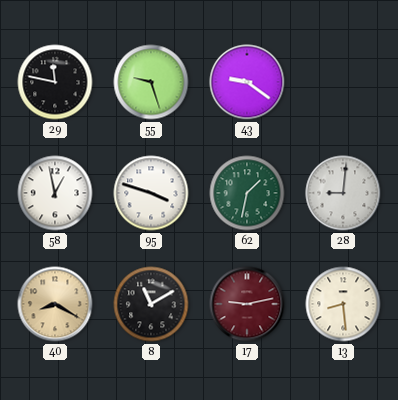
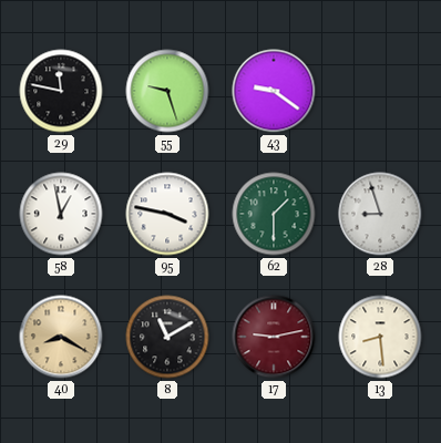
95: 3:48 -> 3:47
62: 1:32 -> 1:30
28: 9:01 -> 8:57
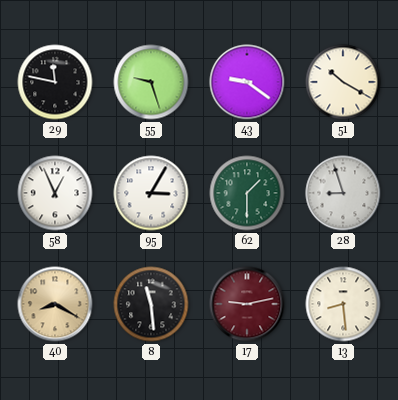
51: none -> 10:20
58: 12:58 -> 12:56
95: 3:47 -> 3:05
8: 11:10 -> 11:29
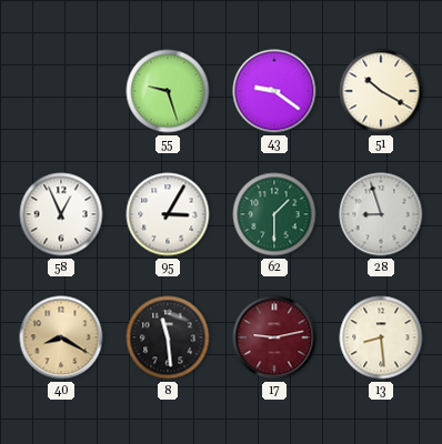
29: 11:47 -> none
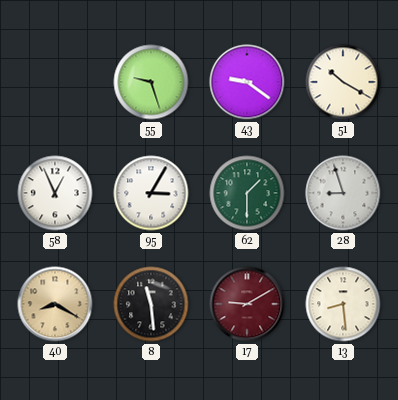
17: 9:13 -> 9:10
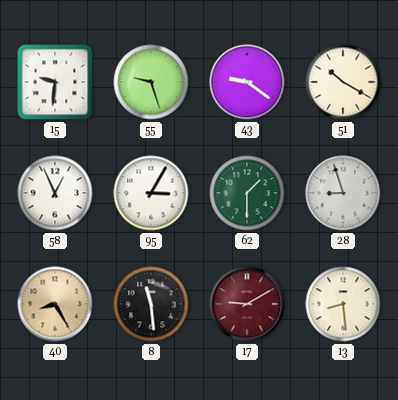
15: none -> 9:31
40: 8:20 -> 8:25
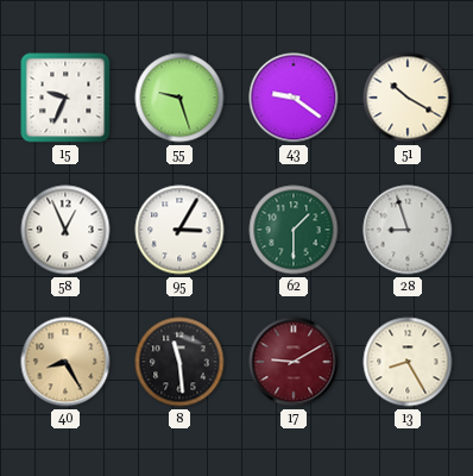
15: 9:31 -> 9:34
13: 8:29 -> 8:25
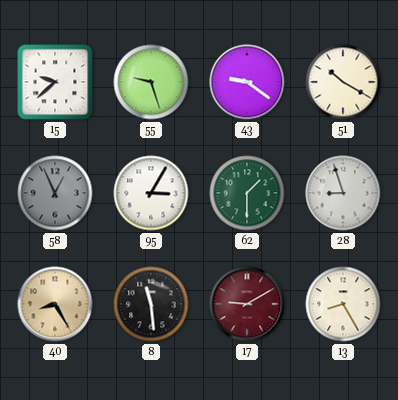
15: 9:34 -> 9:38
58 dial: white -> grey
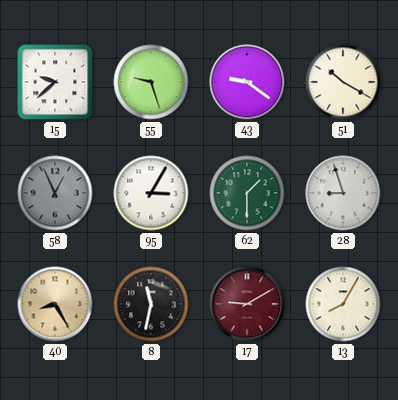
8: 11:29 -> 11:32
13: 8:25 -> 8:05
